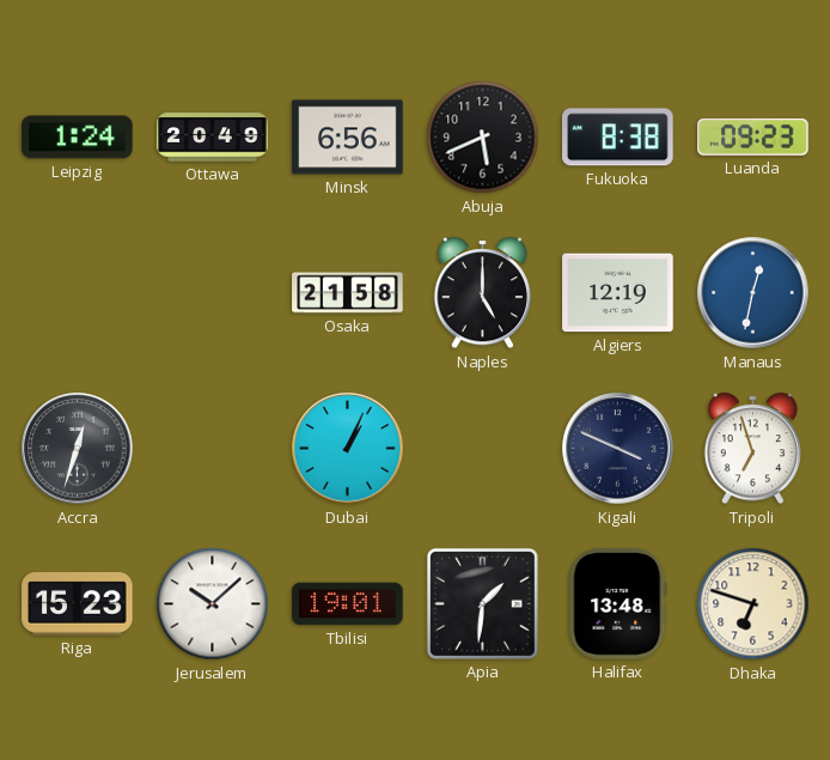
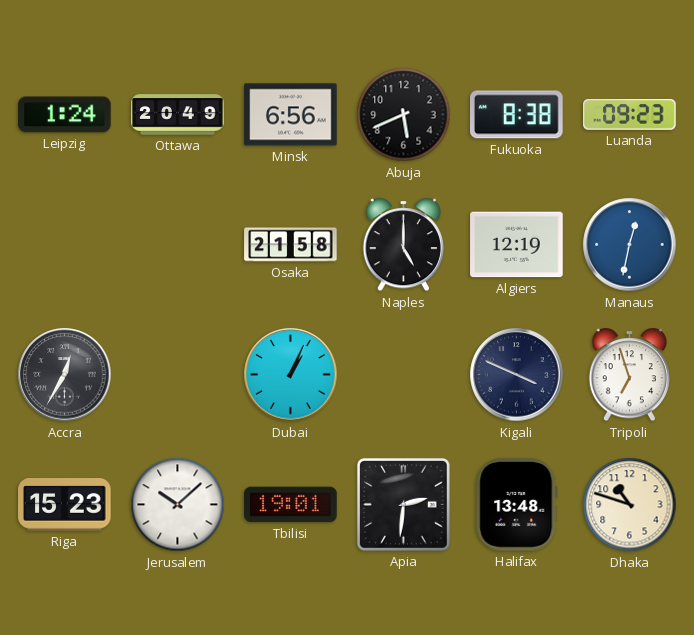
Accra: 12:33 -> 12:35
Apia: 1:31 -> 2:31
Dhaka: 6:48 -> 10:48
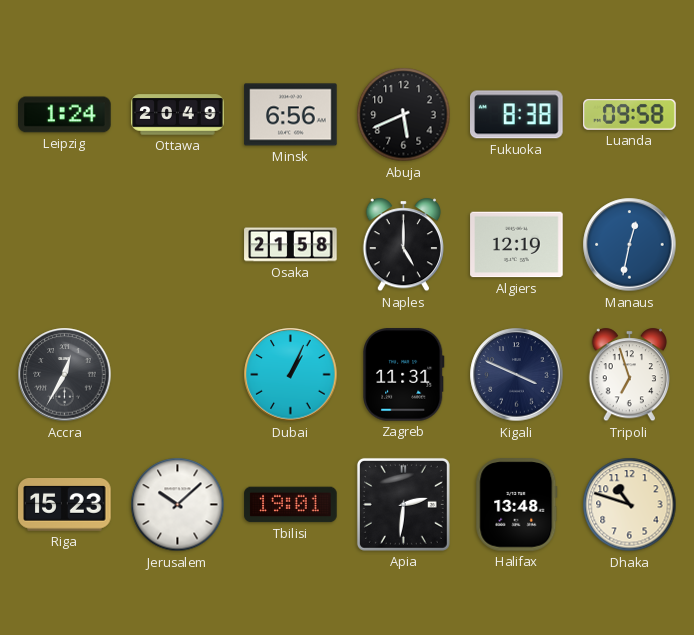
Luanda: 09:23 -> 09:58
Zagreb: none -> 11:31
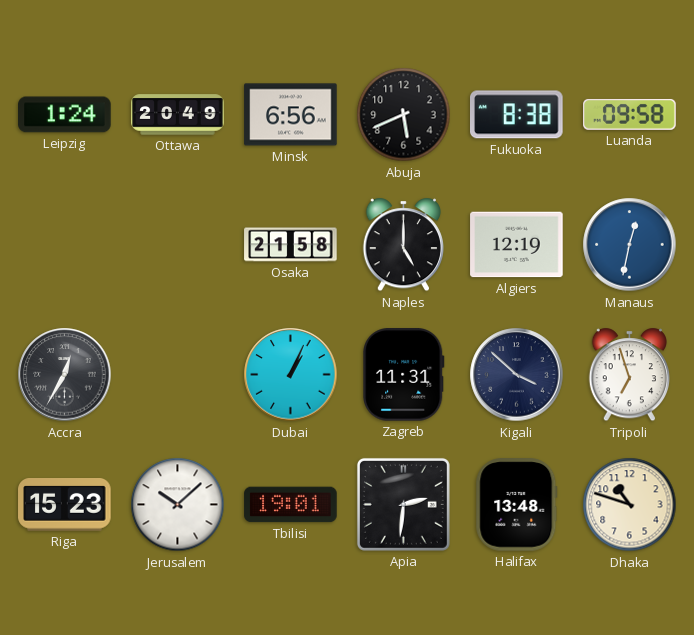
Kigali: 3:49 -> 3:52
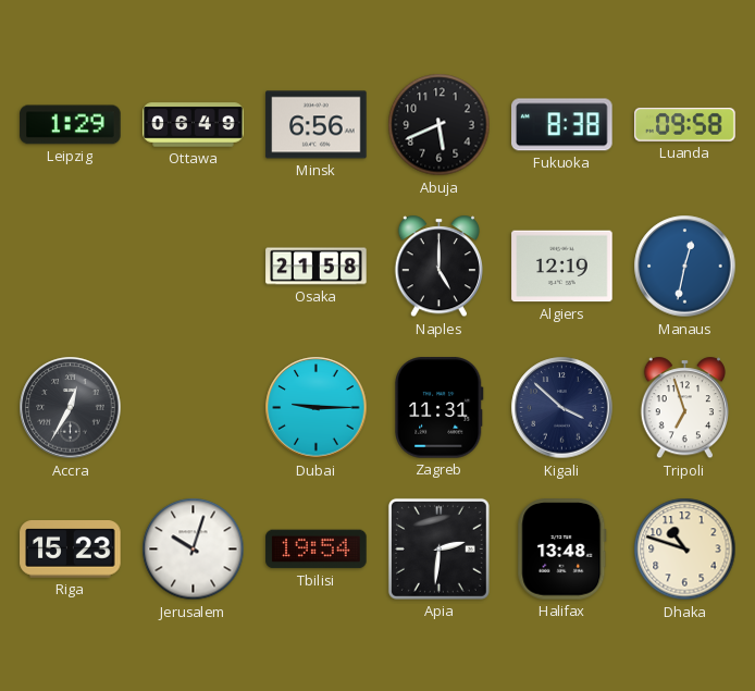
Leipzig: 1:24 -> 1:29
Ottawa: 20:49 -> 06:49
Dubai: 1:04 -> 9:15
Jerusalem: 10:08 -> 10:03
Tbilisi: 19:01 -> 19:54
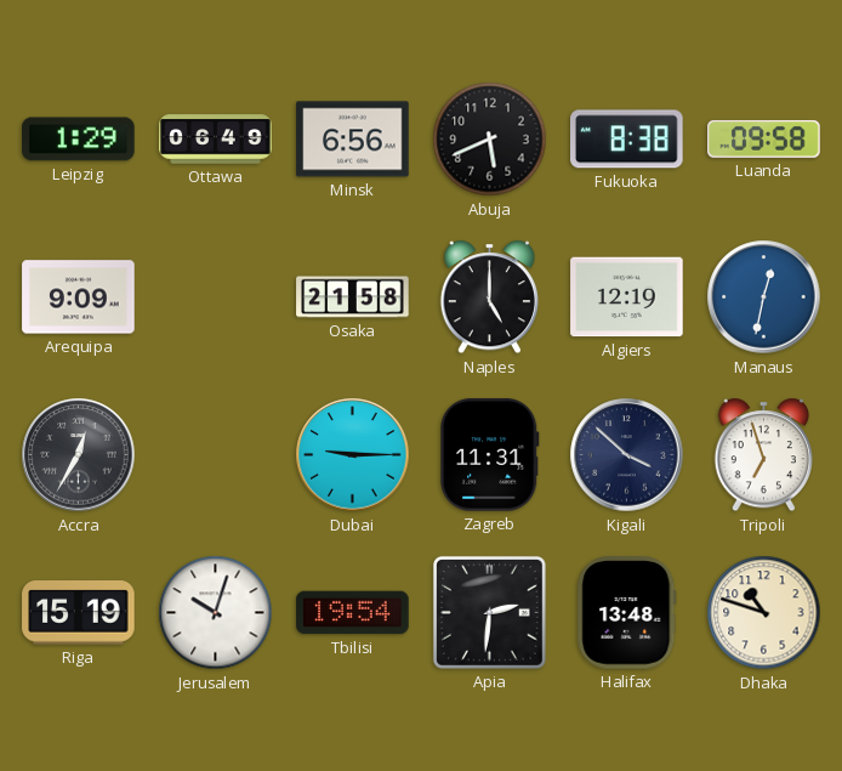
Arequipa: none -> 9:09
Riga: 15:23 -> 15:19
